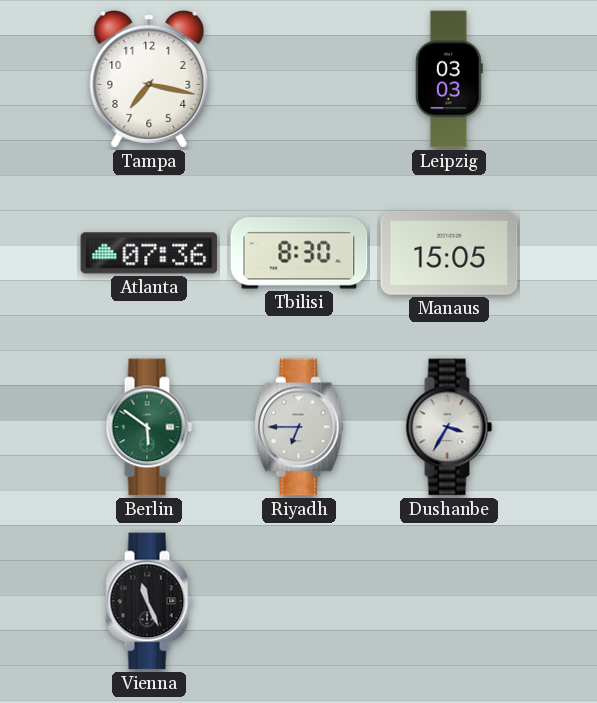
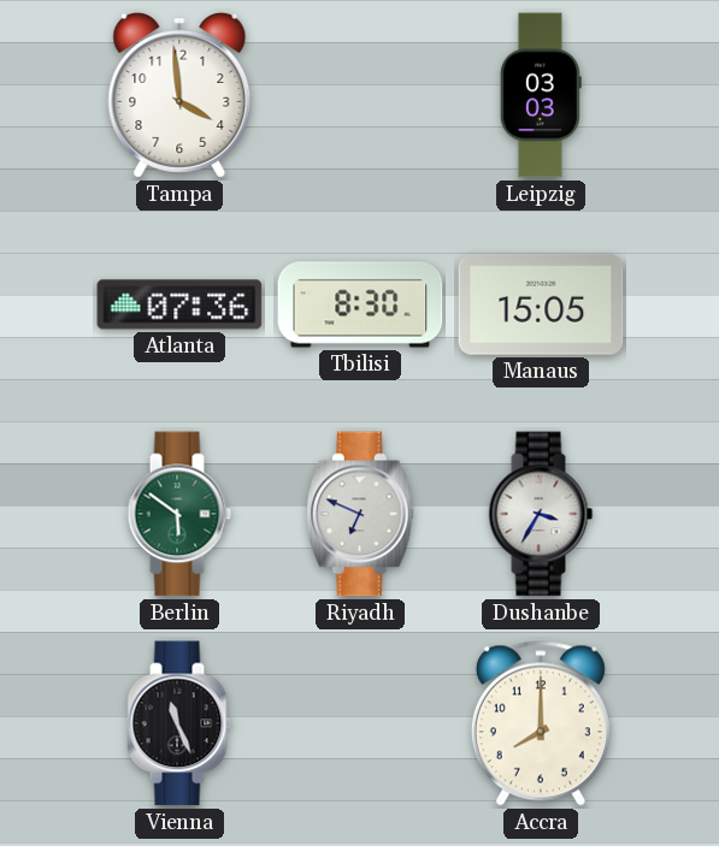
Tampa: 7:17 -> 3:59
Riyadh: 6:45 -> 6:49
Accra: none -> 8:00
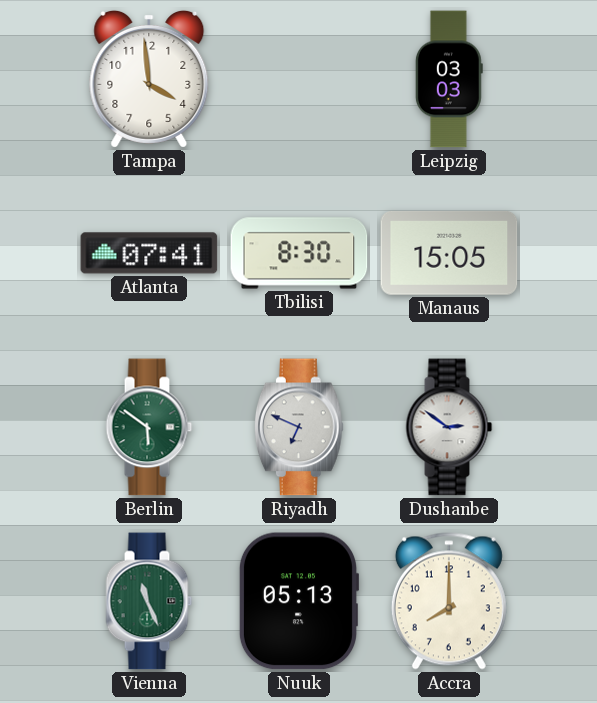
Atlanta: 07:36 -> 07:41
Dushanbe: 3:35 -> 2:51
Vienna dial: black -> green
Nuuk: none -> 05:13
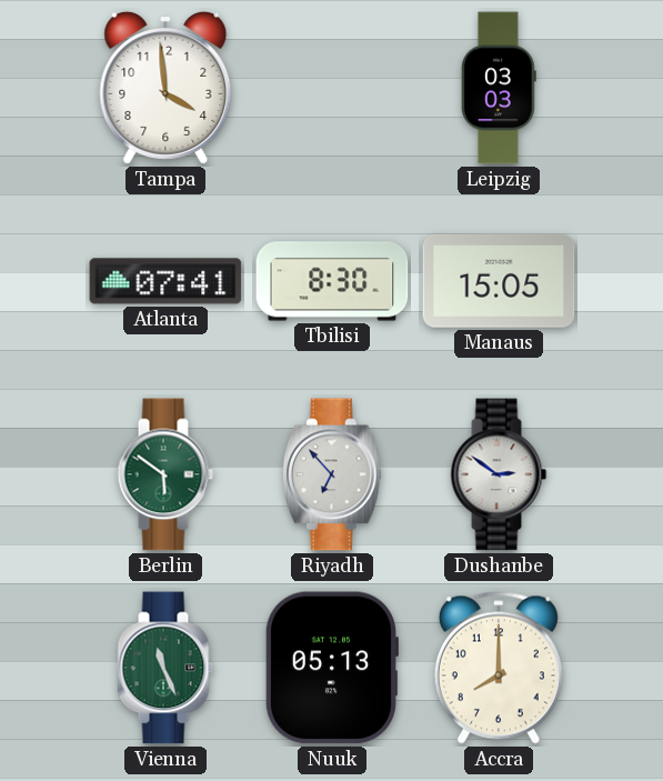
Riyadh: 6:49 -> 6:53
